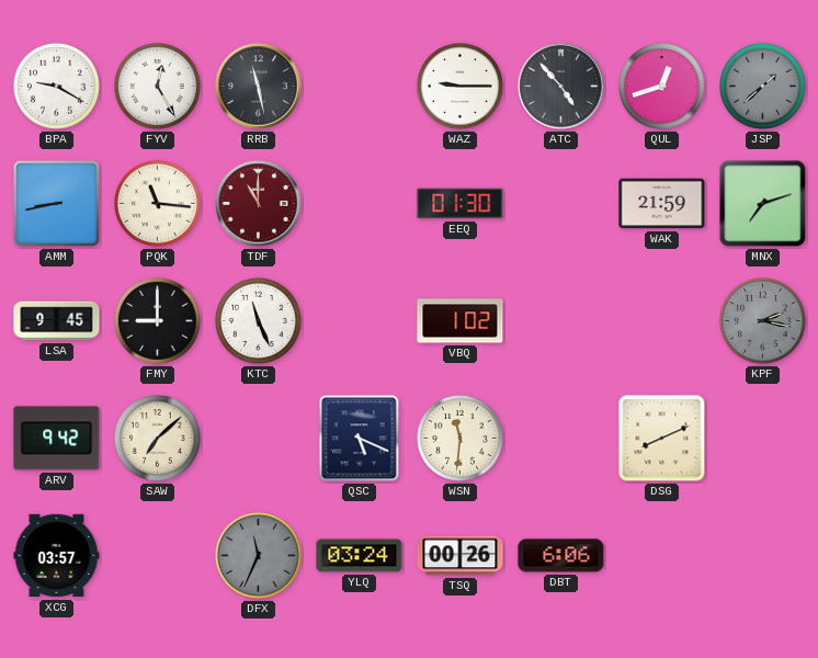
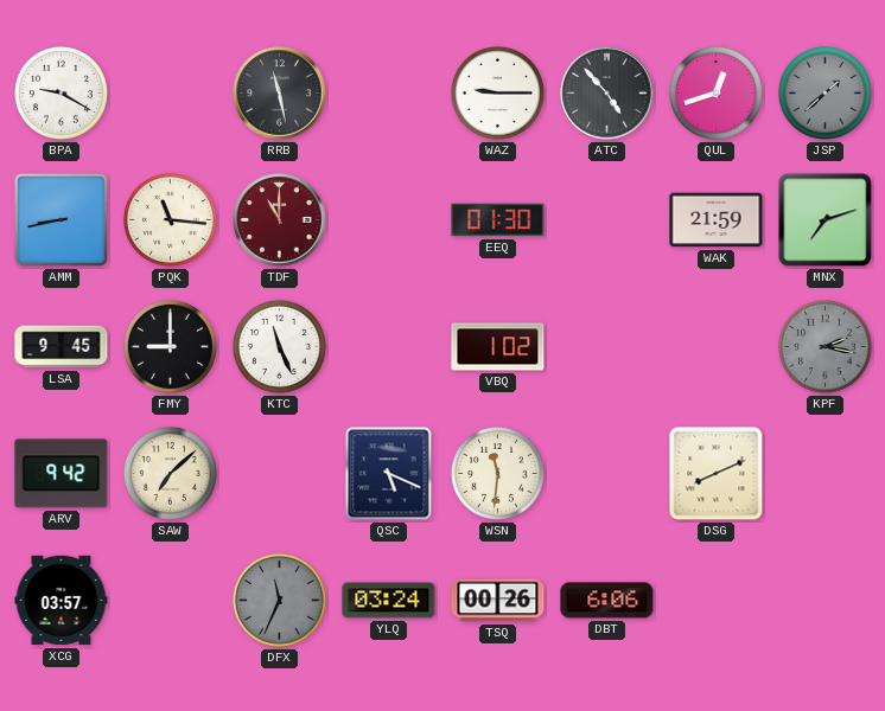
FYV: 12:25 -> none
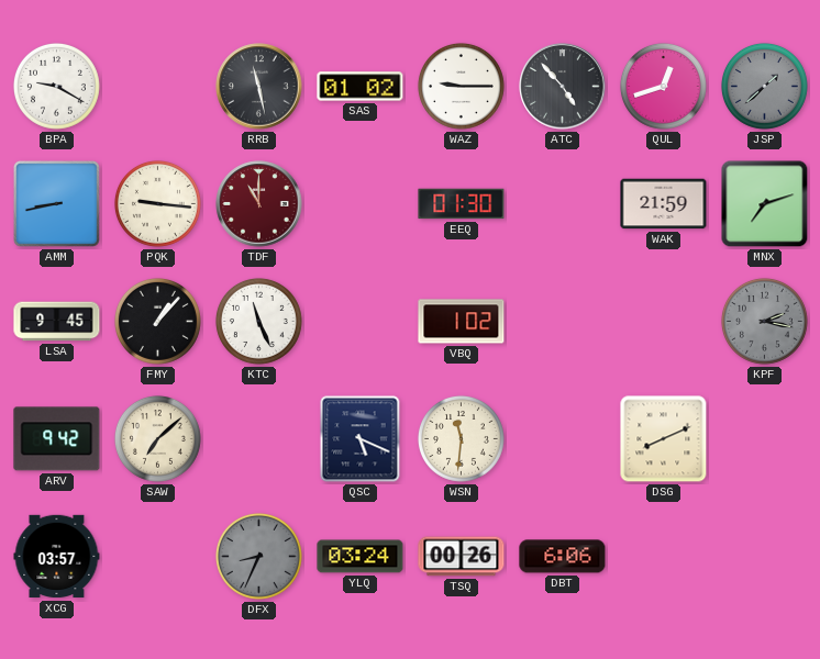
SAS: none -> 01:02
PQK: 11:16 -> 9:16
FMY: 9:00 -> 1:07
DFX: 11:34 -> 8:34
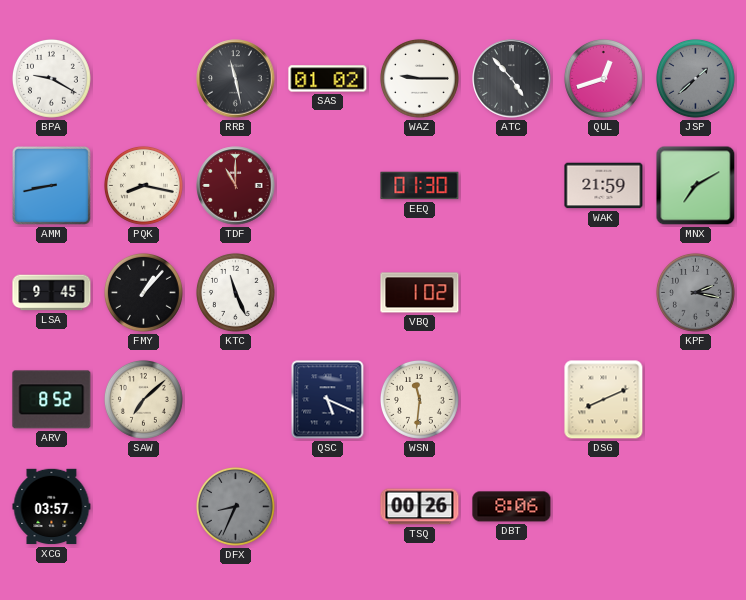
PQK: 9:16 -> 8:17
MNX: 7:12 -> 7:10
ARV: 9:42 -> 8:52
YLQ: 03:24 -> none
DBT: 6:06 -> 8:06
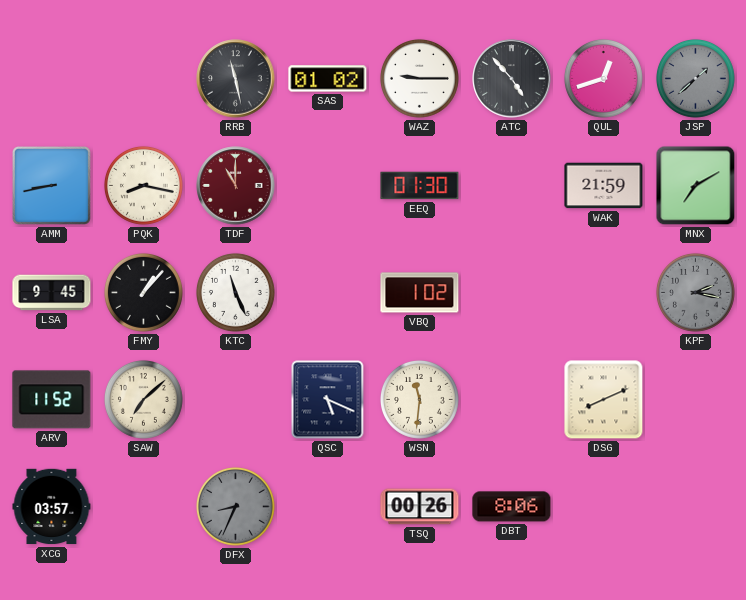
BPA: 9:20 -> none
ARV: 8:52 -> 11:52
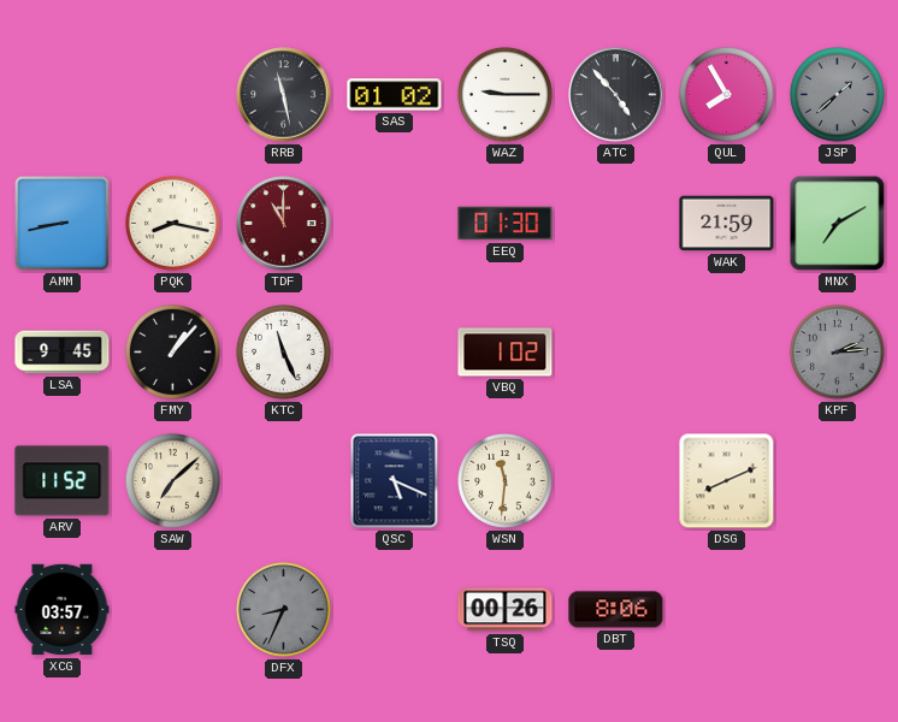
QUL: 12:42 -> 7:55
KPF: 2:17 -> 2:14
